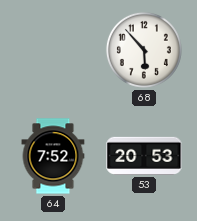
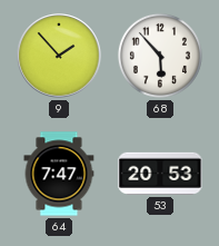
9: none -> 1:53
64: 7:52 -> 7:47
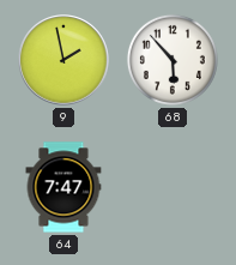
9: 1:53 -> 1:58
53: 20:53 -> none
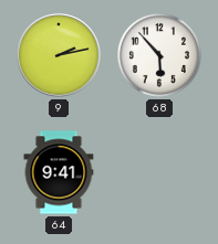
9: 1:58 -> 2:13
64: 7:47 -> 9:41
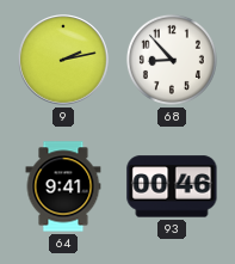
68: 5:53 -> 8:53
93: none -> 00:46
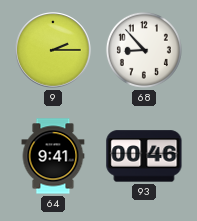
9: 2:13 -> 2:15
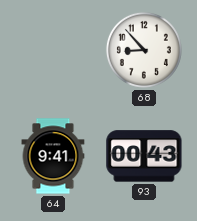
9: 2:15 -> none
93: 00:46 -> 00:43
